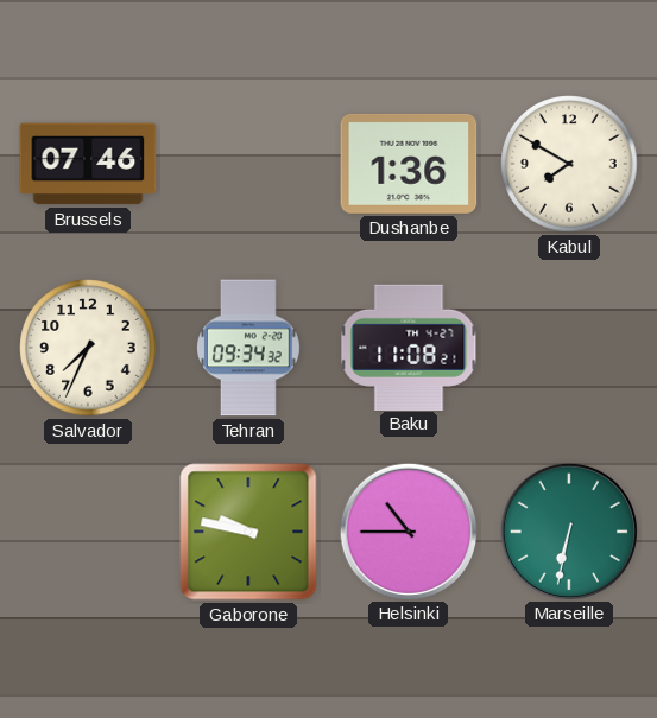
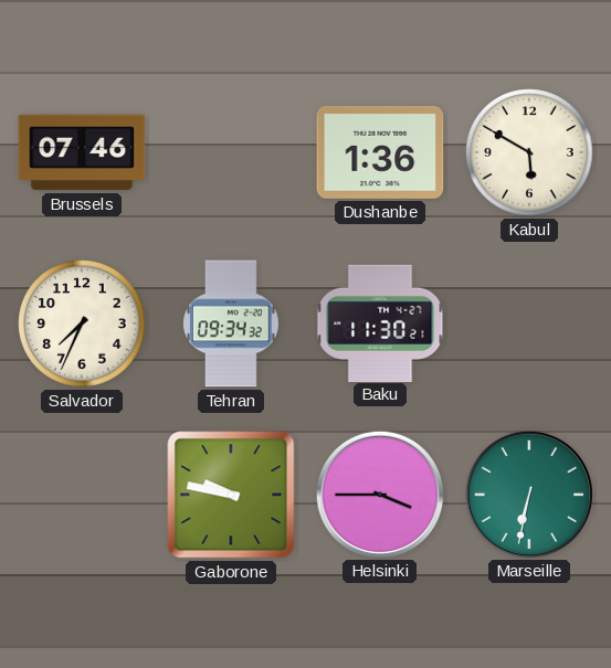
Kabul: 7:50 -> 5:50
Baku: 11:08 -> 11:30
Helsinki: 10:45 -> 3:45
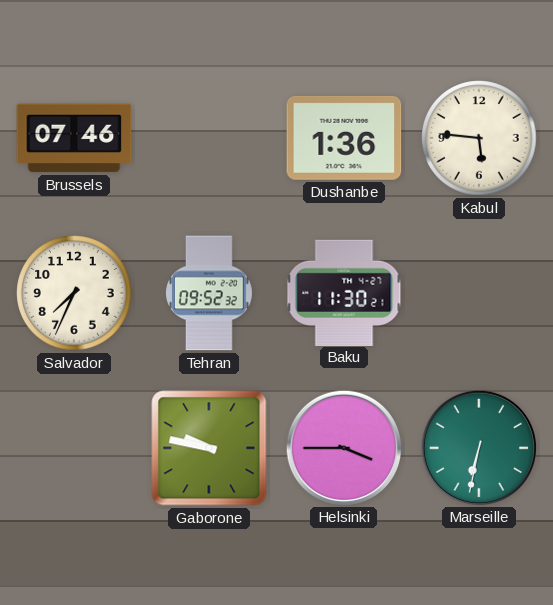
Kabul: 5:50 -> 5:46
Tehran: 09:34 -> 09:52
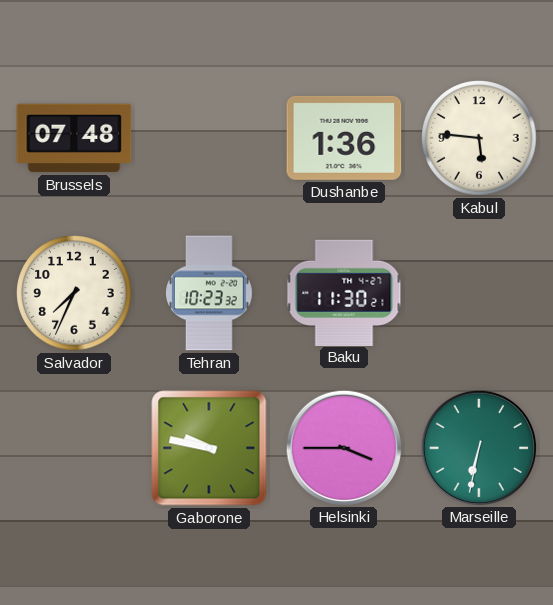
Brussels: 07:46 -> 07:48
Tehran: 09:52 -> 10:23
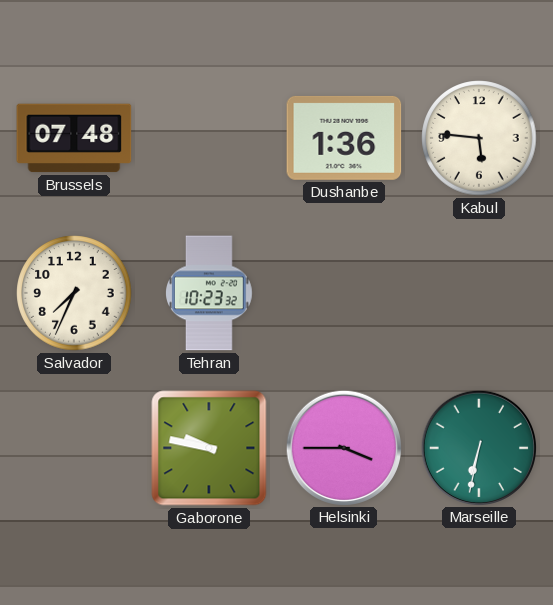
Baku: 11:30 -> none
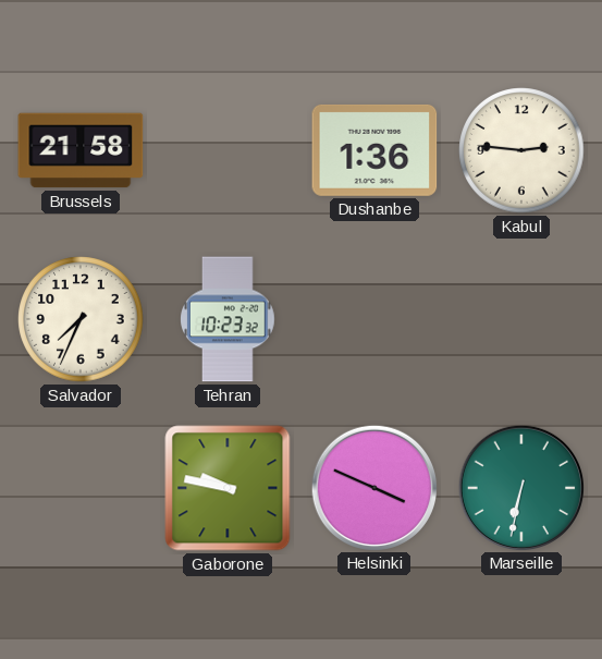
Brussels: 07:48 -> 21:58
Kabul: 5:46 -> 2:46
Helsinki: 3:45 -> 3:49
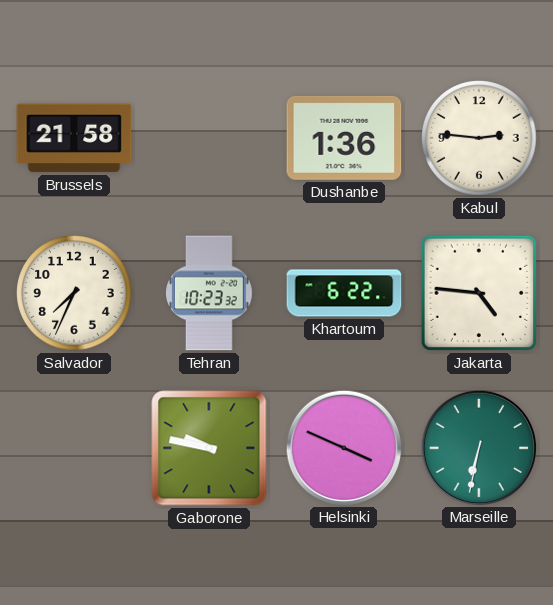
Khartoum: none -> 6:22
Jakarta: none -> 4:46
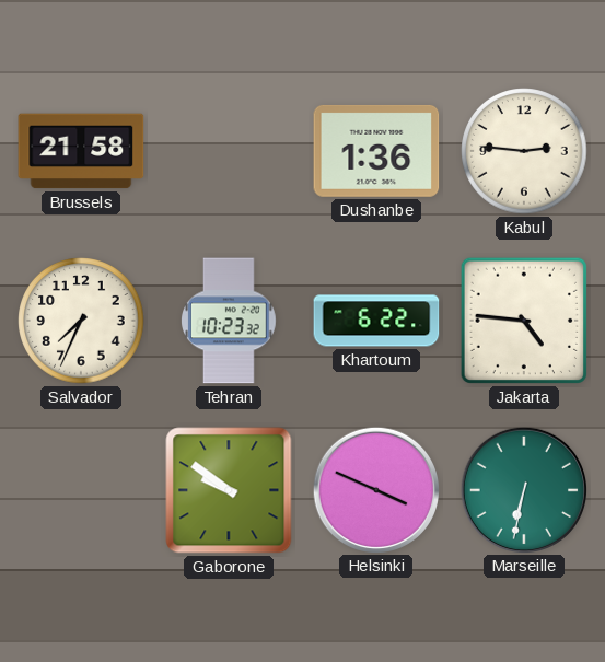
Gaborone: 9:47 -> 9:51
